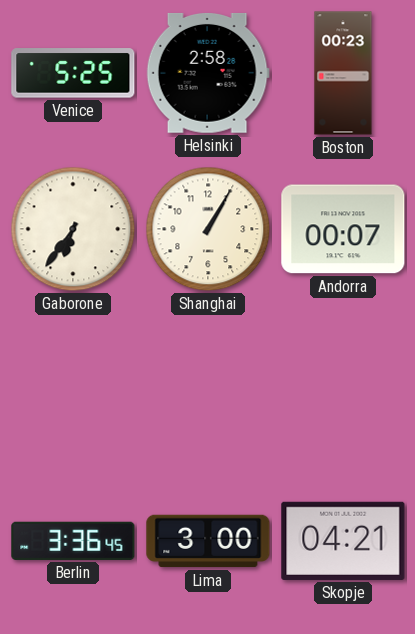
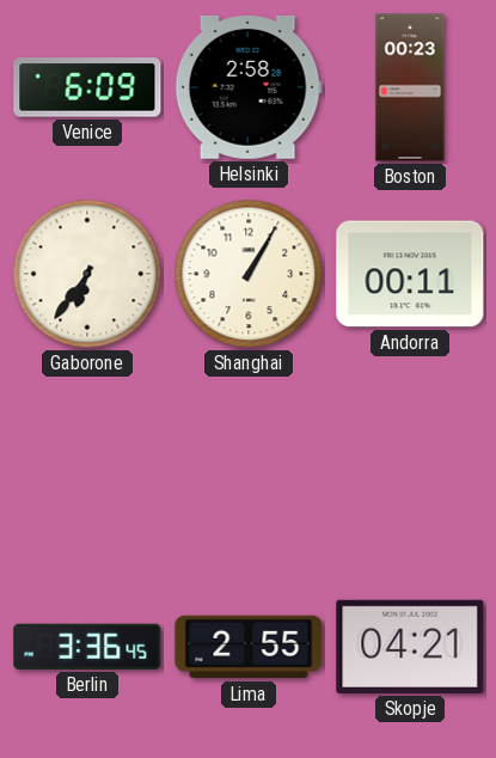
Venice: 5:25 -> 6:09
Andorra: 00:07 -> 00:11
Lima: 3:00 -> 2:55
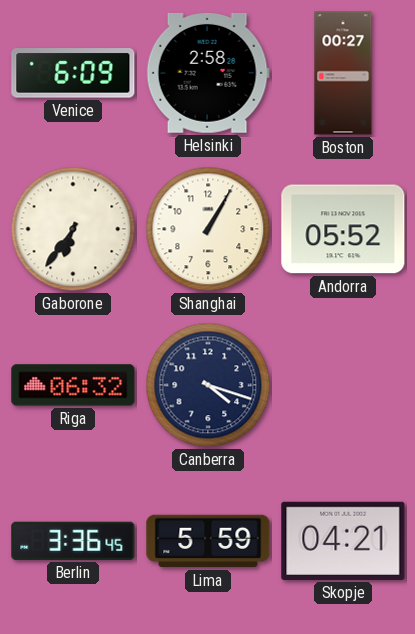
Boston: 00:23 -> 00:27
Andorra: 00:11 -> 05:52
Riga: none -> 06:32
Canberra: none -> 4:18
Lima: 2:55 -> 5:59
